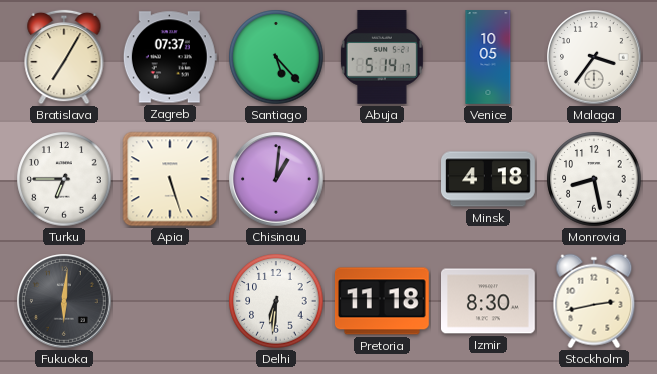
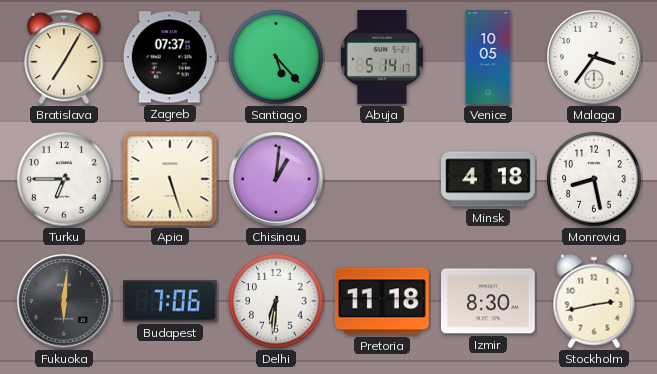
Budapest: none -> 7:06
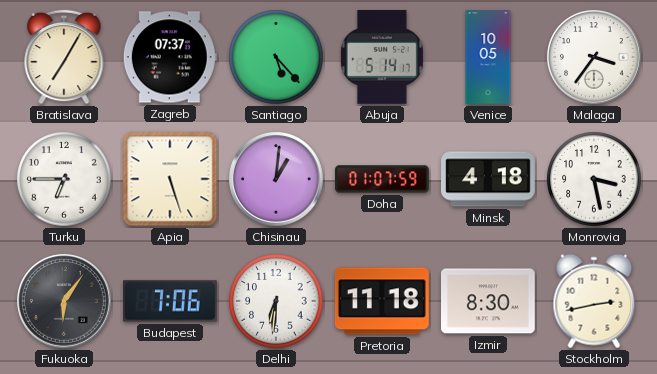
Doha: none -> 01:07
Monrovia: 8:28 -> 3:28
Fukuoka: 6:01 -> 6:06
